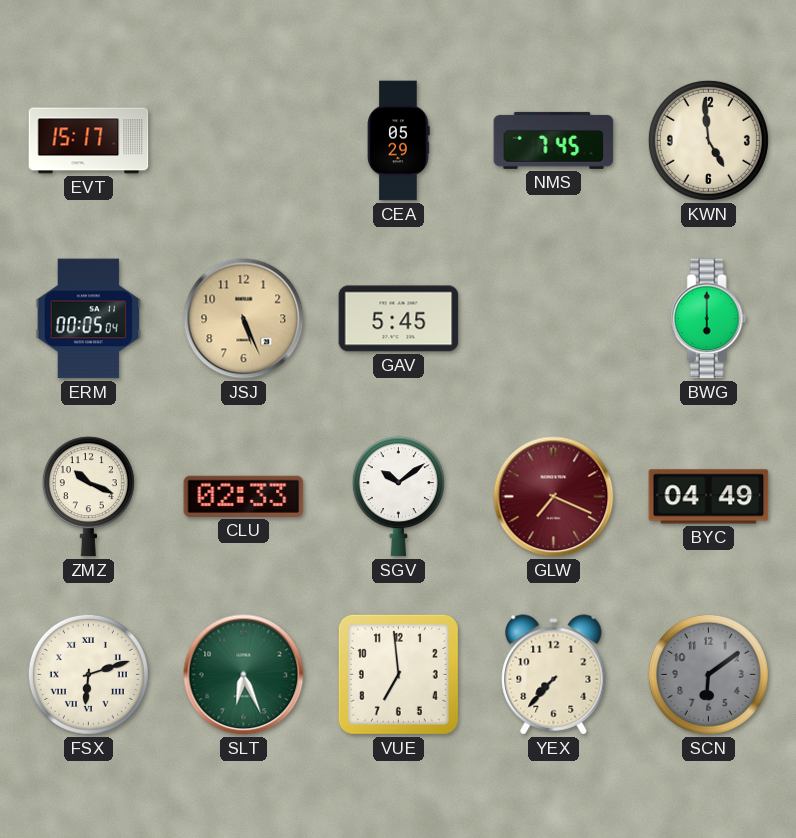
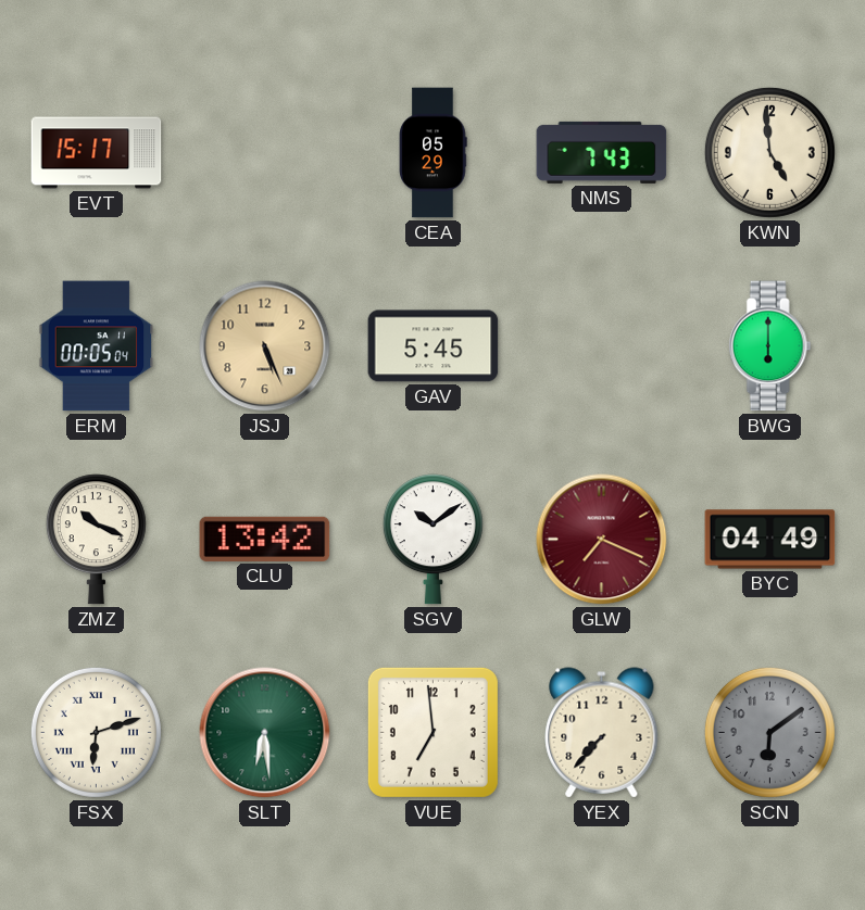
NMS: 7:45 -> 7:43
CLU: 02:33 -> 13:42
SLT: 6:26 -> 6:29
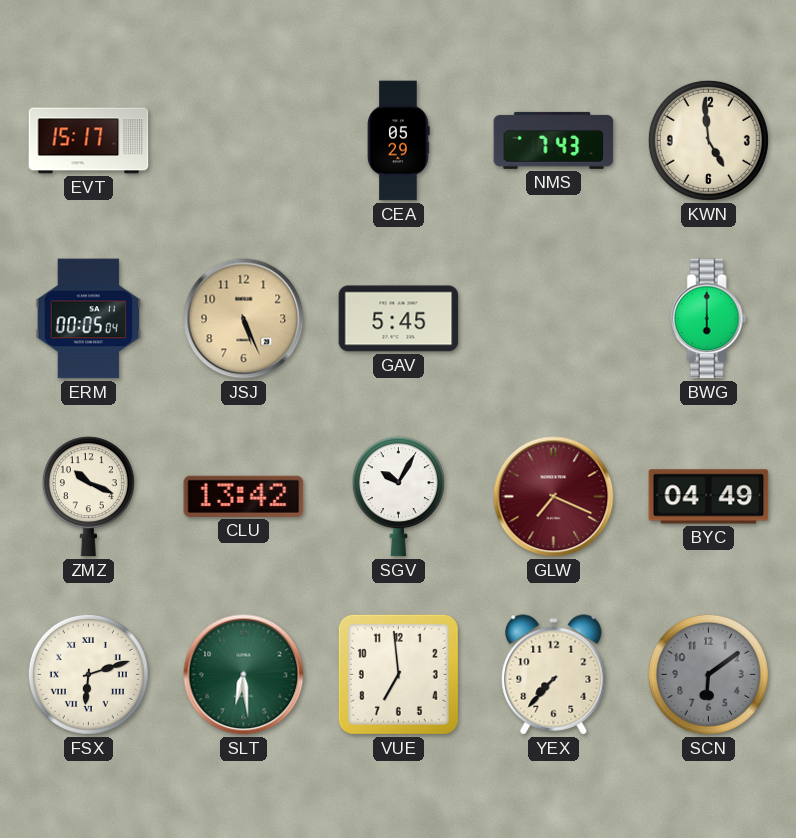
SGV: 10:09 -> 10:05
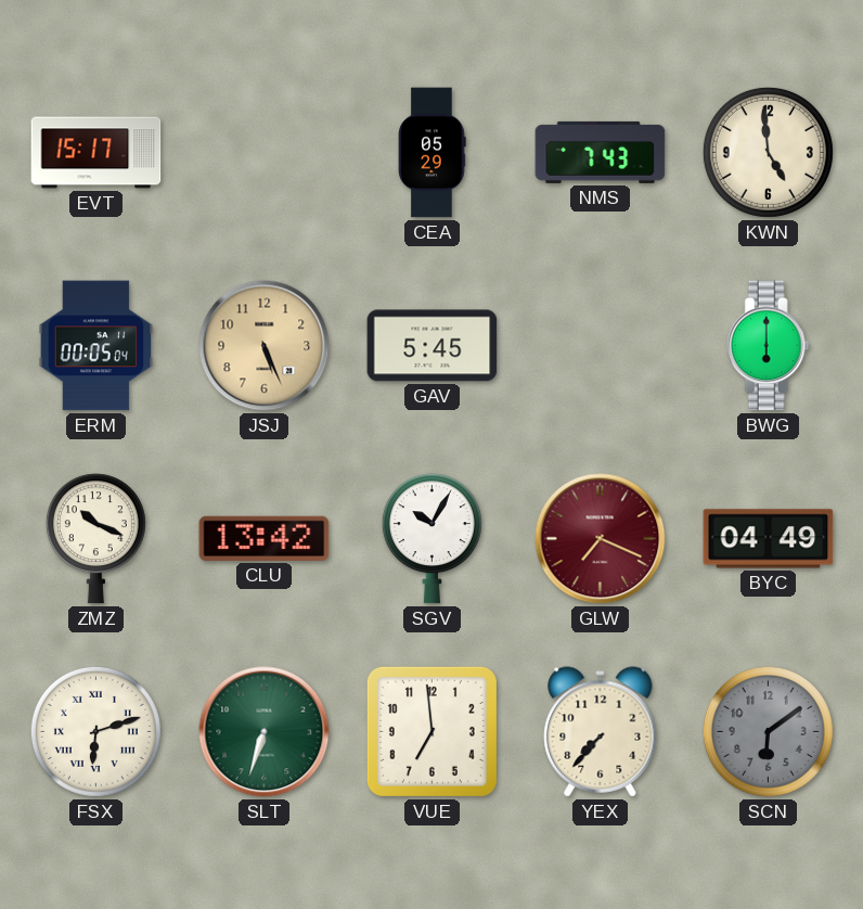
SLT: 6:29 -> 6:33
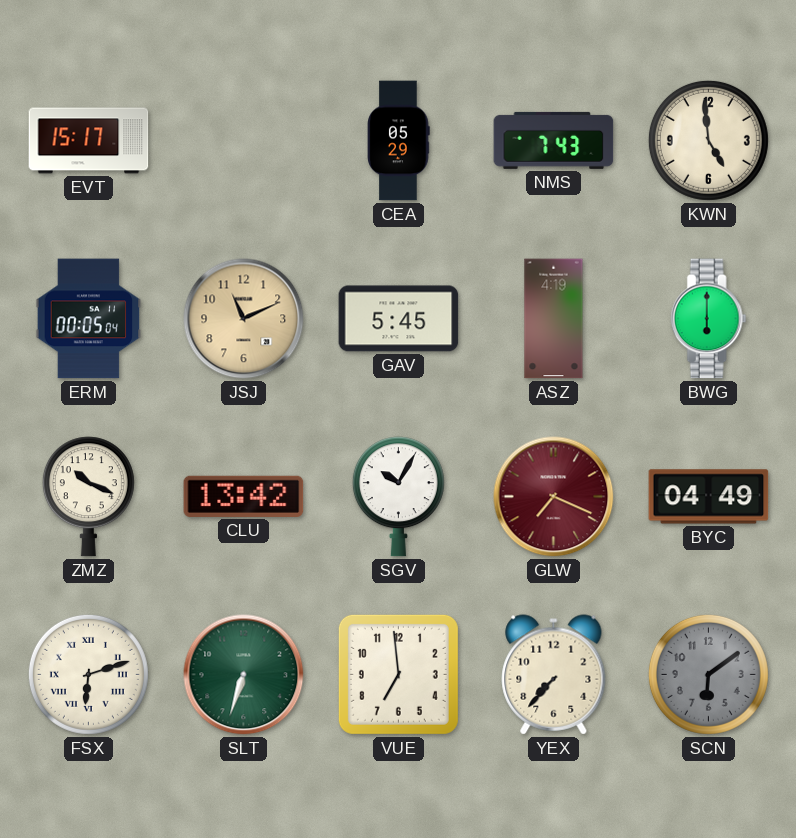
JSJ: 5:26 -> 11:11
ASZ: none -> 4:19
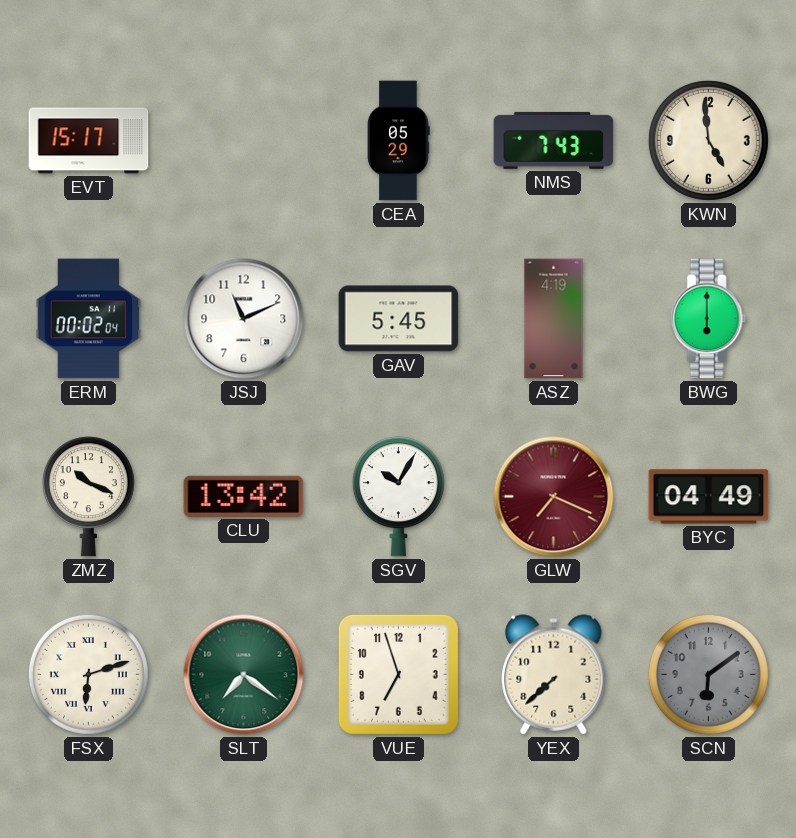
ERM: 00:05 -> 00:02
JSJ dial: champagne -> white
SLT: 6:33 -> 7:21
VUE: 6:59 -> 6:57
YEX: 7:37 -> 7:38
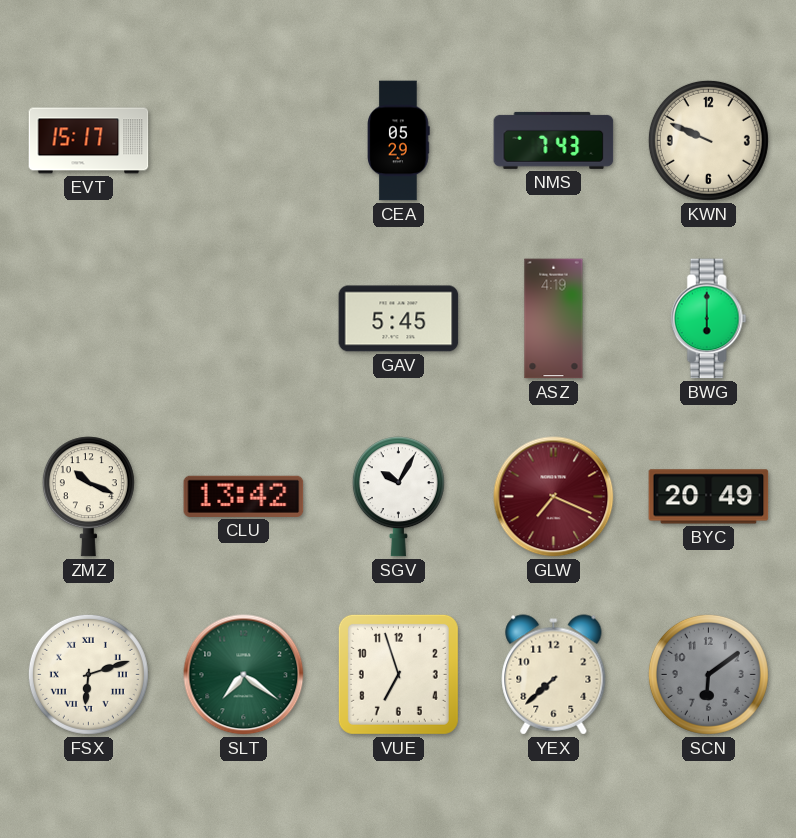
KWN: 4:59 -> 9:49
ERM: 00:02 -> none
JSJ: 11:11 -> none
BYC: 04:49 -> 20:49
